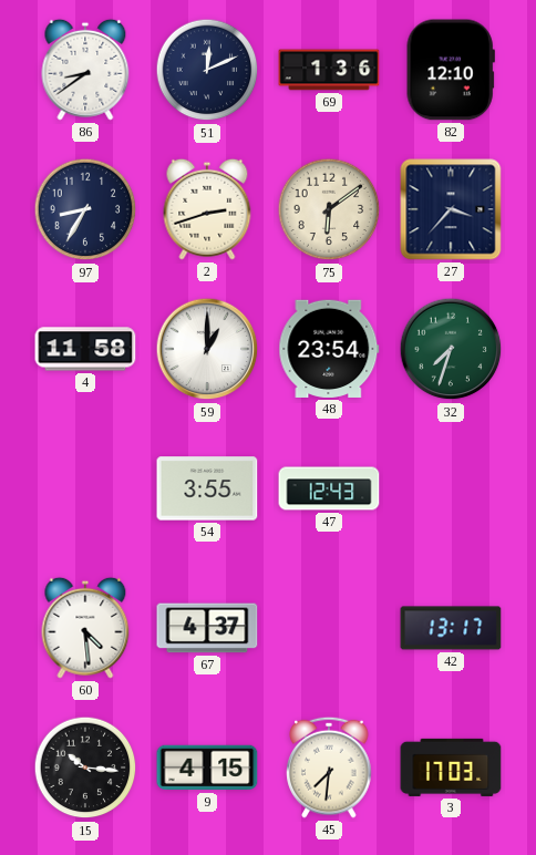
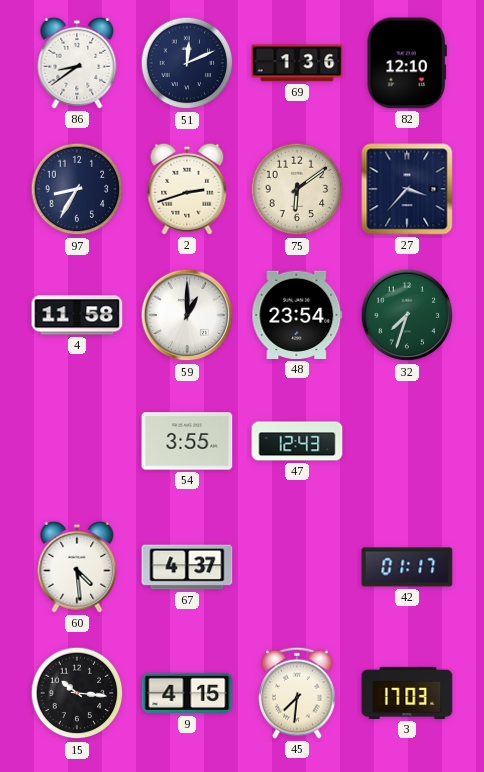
42: 13:17 -> 01:17
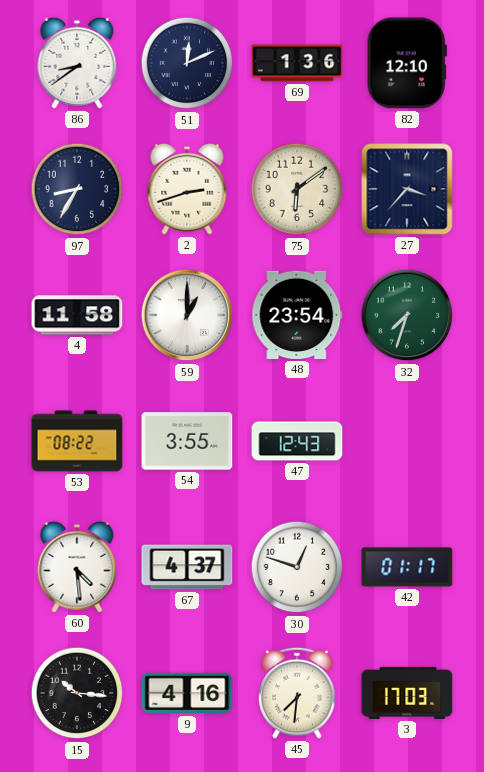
53: none -> 08:22
30: none -> 12:48
9: 4:15 -> 4:16
